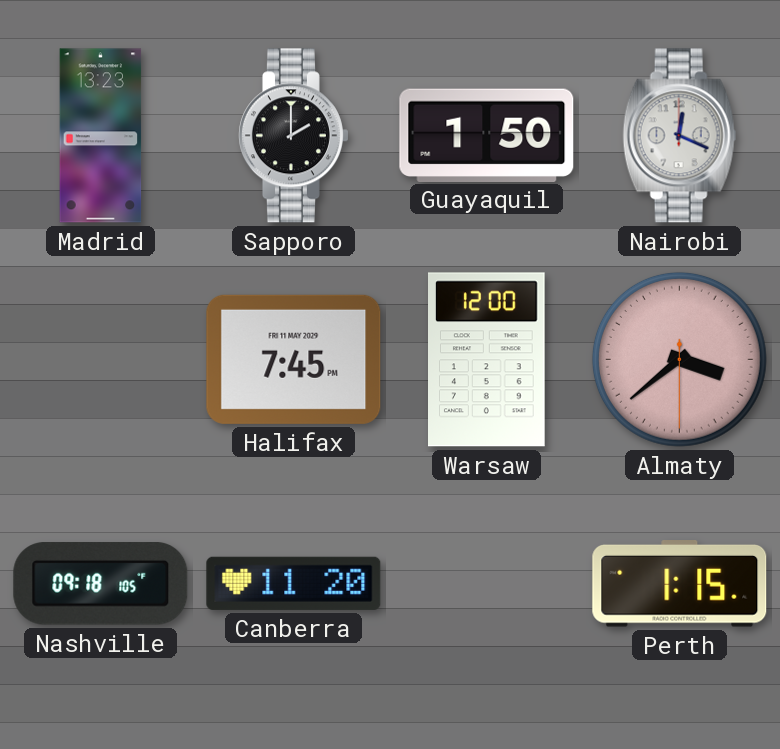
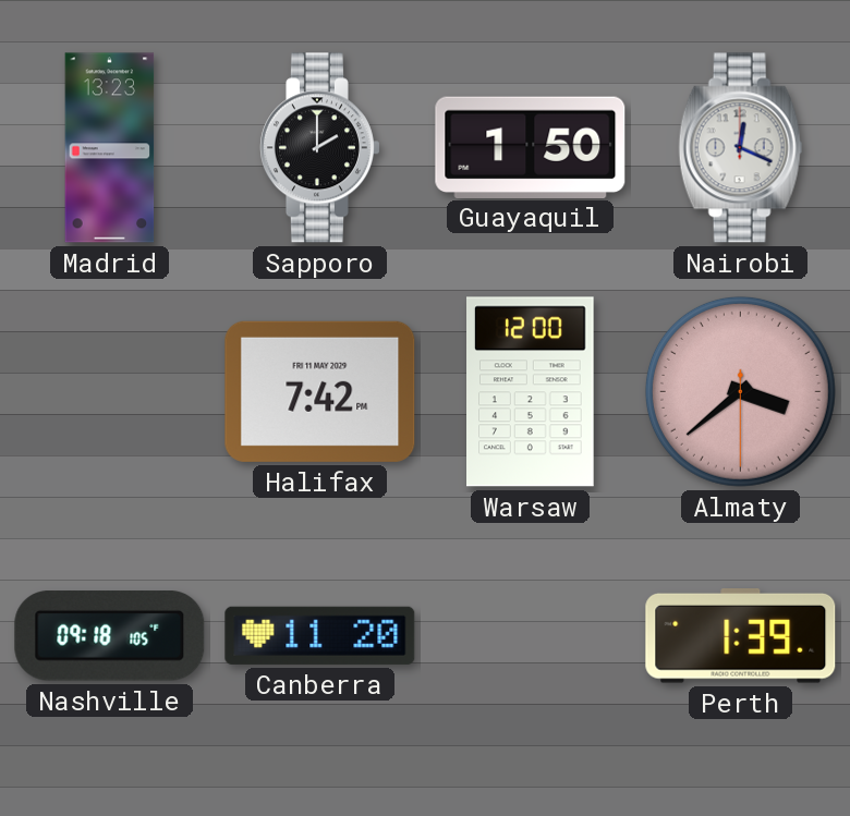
Halifax: 7:45 -> 7:42
Perth: 1:15 -> 1:39
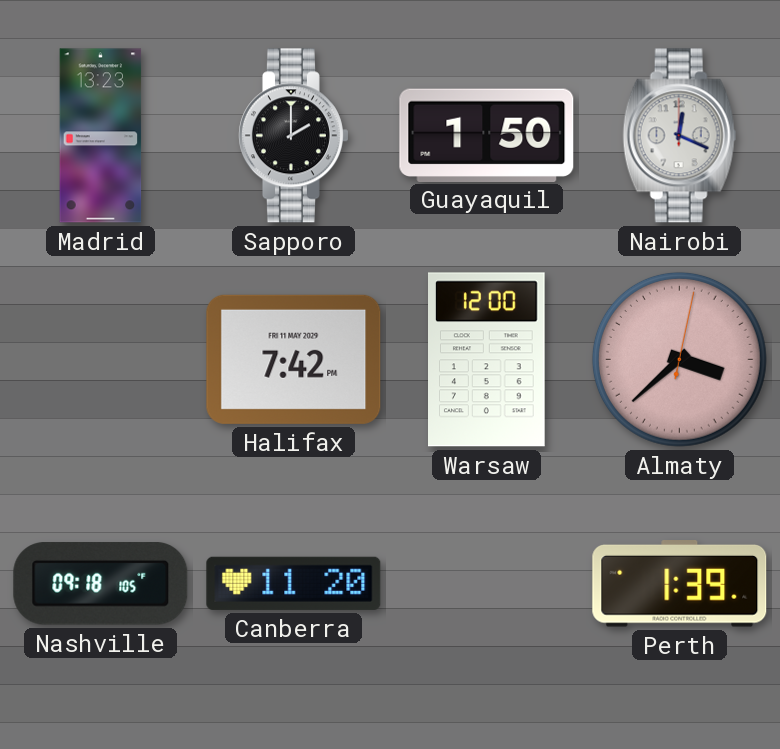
Almaty: 3:38:30 -> 3:38:02
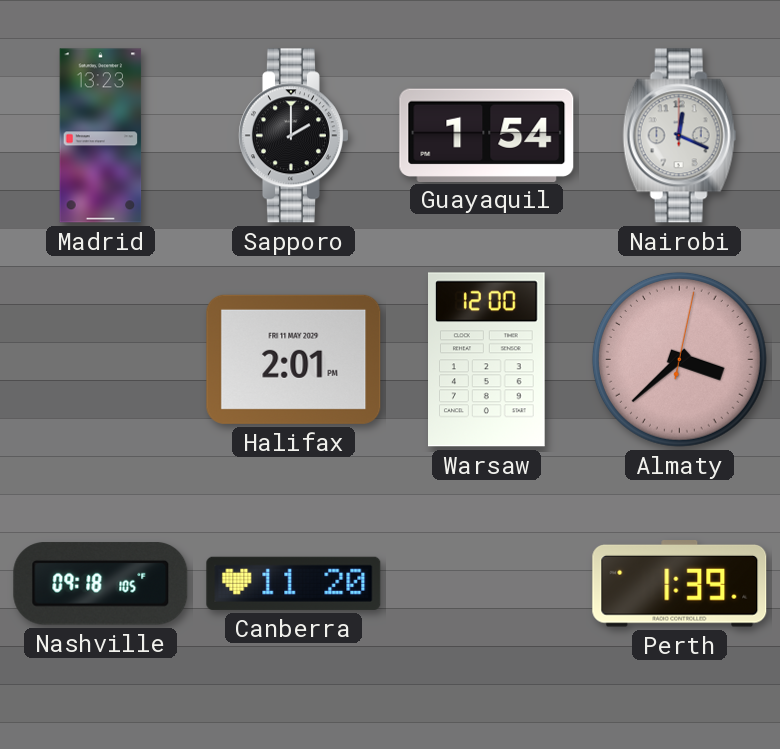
Guayaquil: 1:50 -> 1:54
Halifax: 7:42 -> 2:01
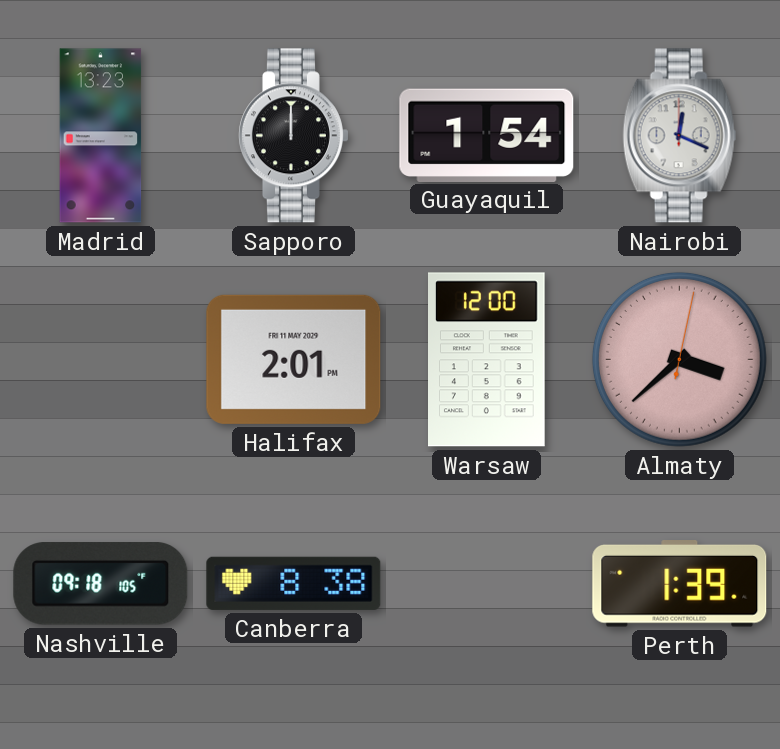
Sapporo: 2:00 -> 12:00
Canberra: 11:20 -> 8:38
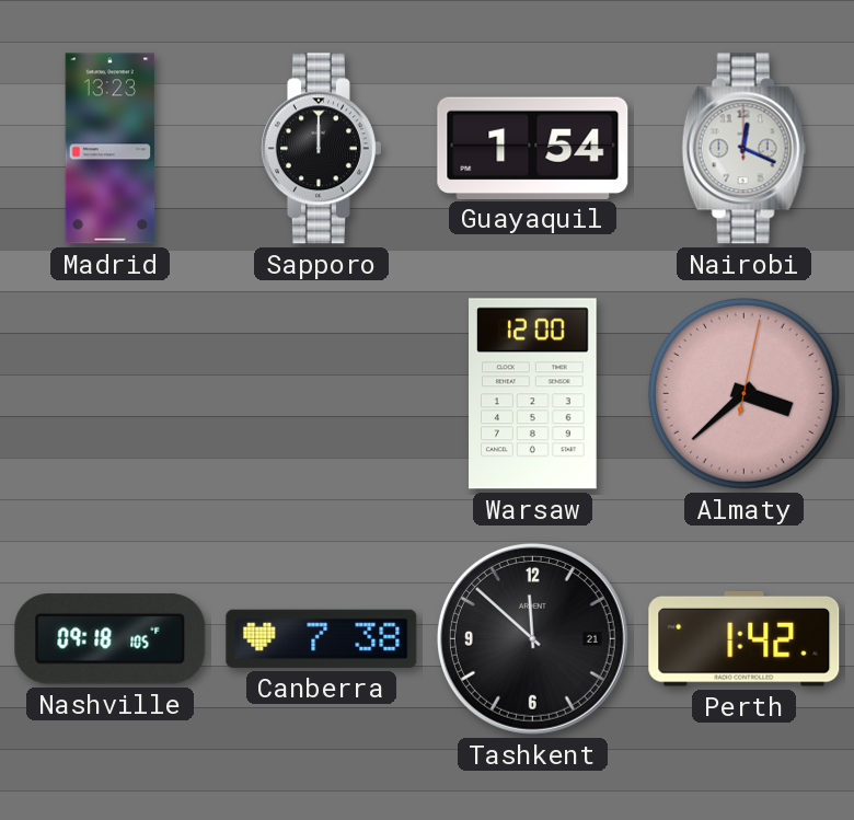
Halifax: 2:01 -> none
Canberra: 8:38 -> 7:38
Tashkent: none -> 11:52
Perth: 1:39 -> 1:42
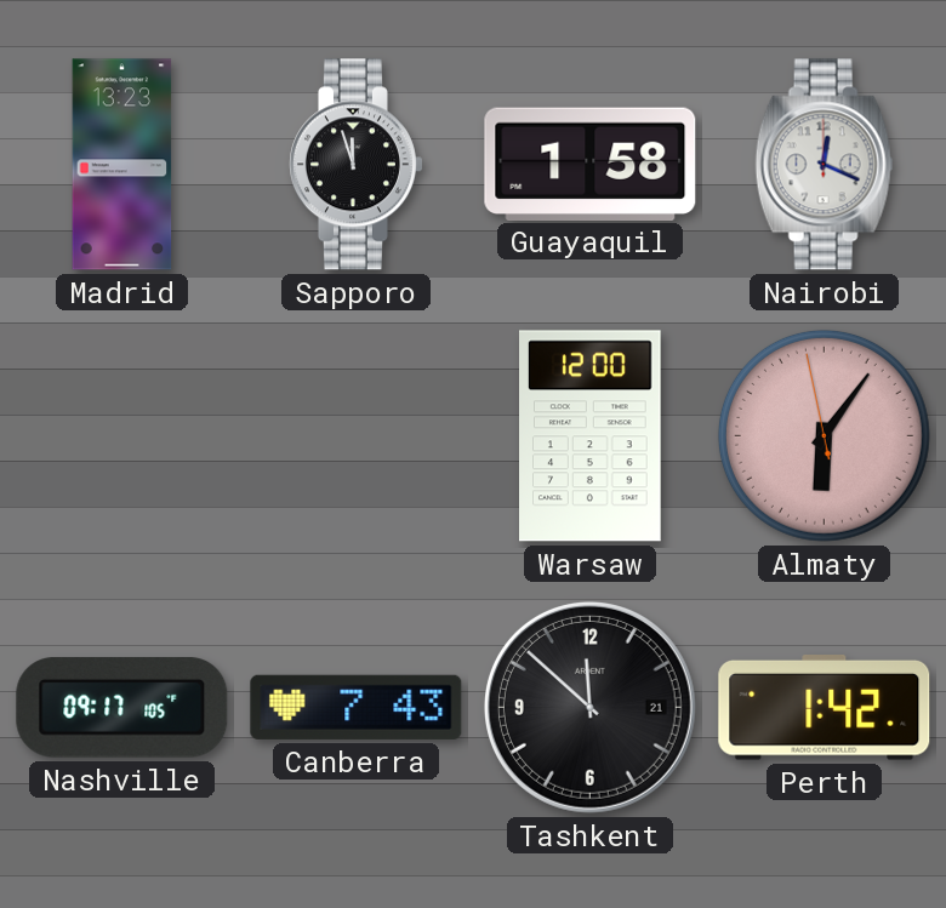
Sapporo: 12:00 -> 11:57
Guayaquil: 1:54 -> 1:58
Almaty: 3:38 -> 6:05
Nashville: 09:18 -> 09:17
Canberra: 7:38 -> 7:43
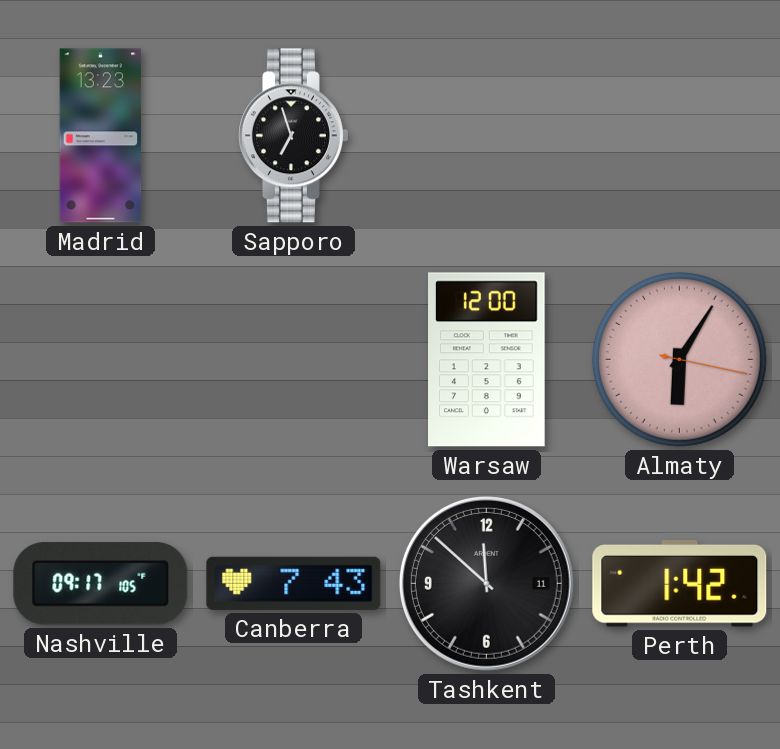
Sapporo: 11:57 -> 6:57
Guayaquil: 1:58 -> none
Nairobi: 12:19 -> none
Almaty: 6:05:58 -> 6:05:17
Tashkent date: 21 -> 11
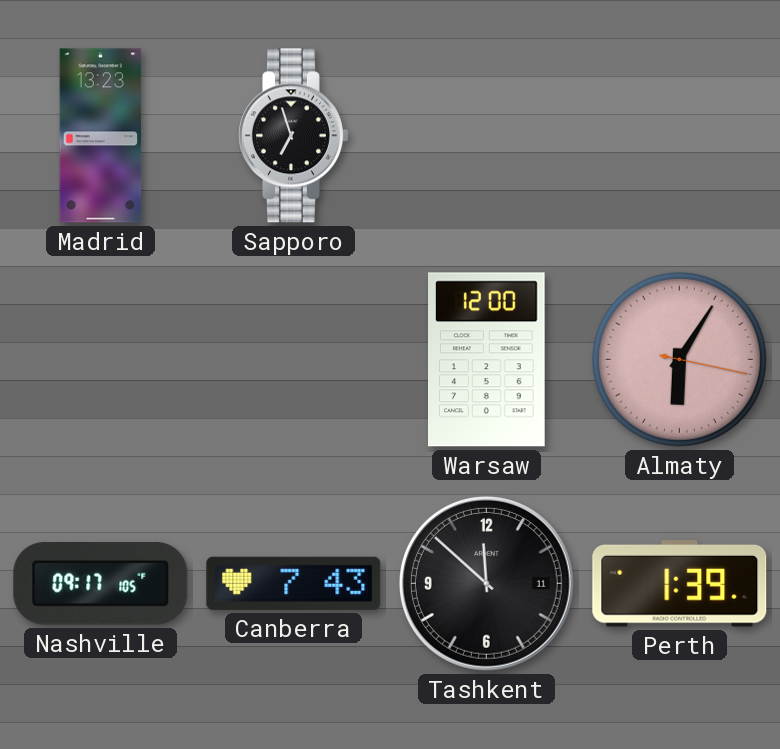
Perth: 1:42 -> 1:39
